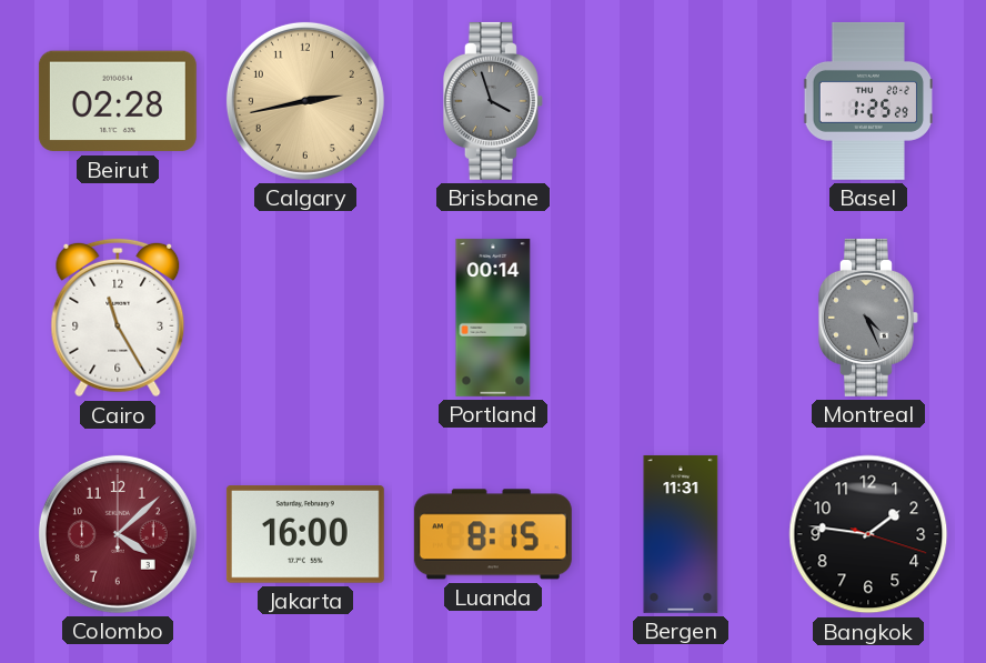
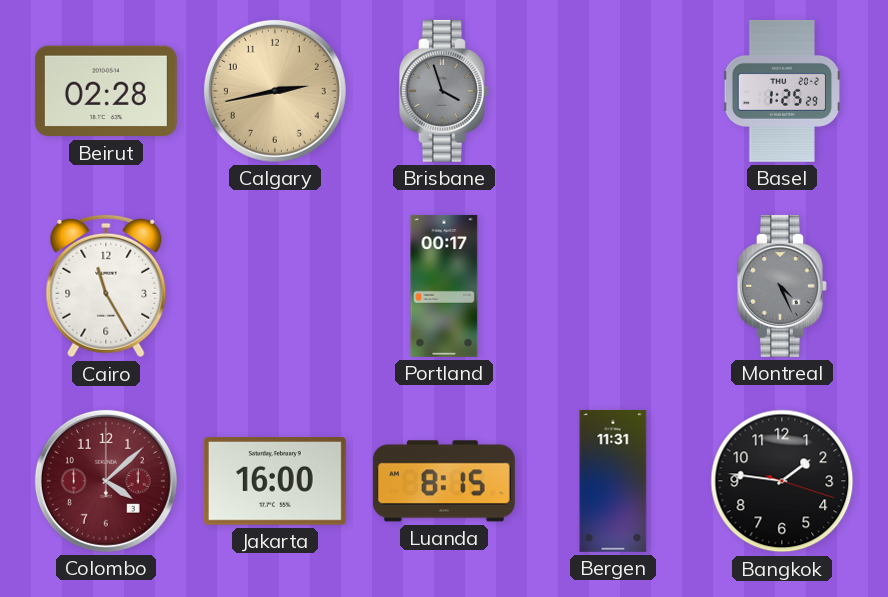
Portland: 00:14 -> 00:17
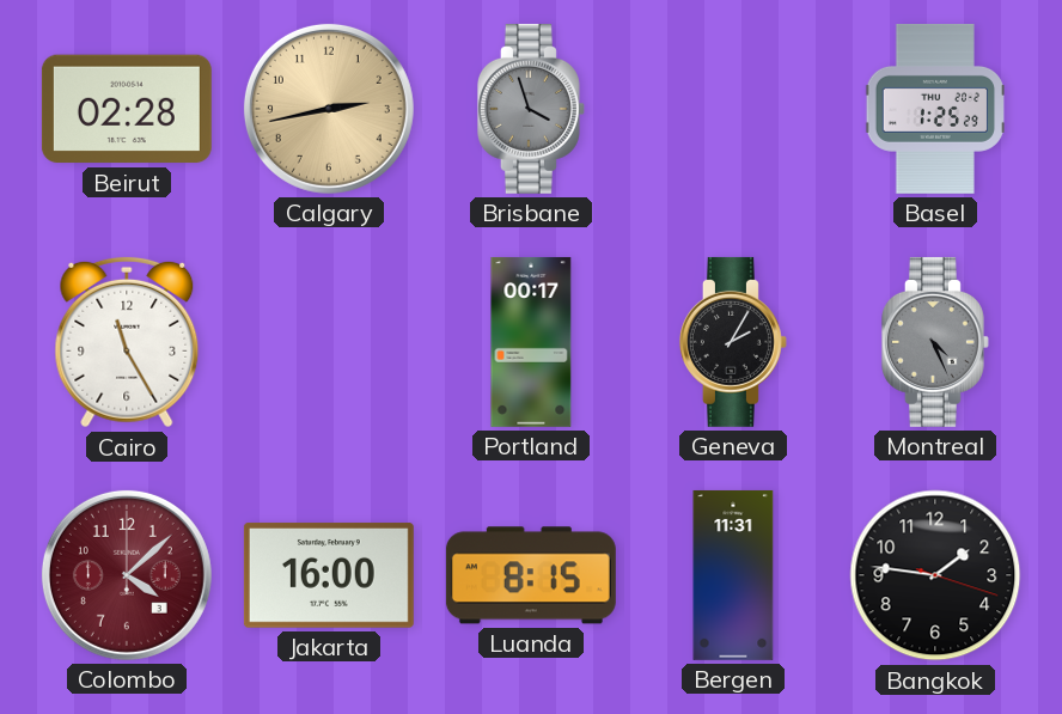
Geneva: none -> 2:05
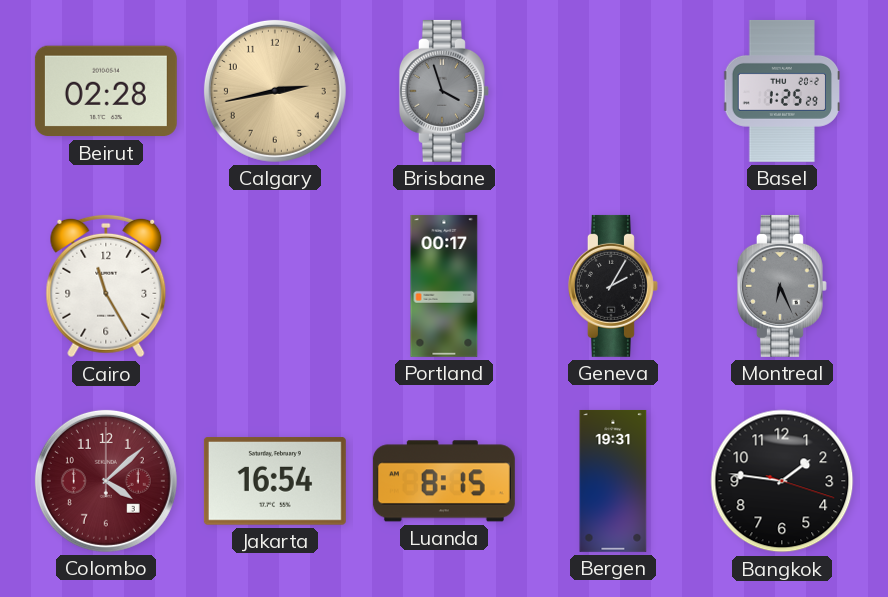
Montreal: 4:26 -> 6:26
Jakarta: 16:00 -> 16:54
Bergen: 11:31 -> 19:31
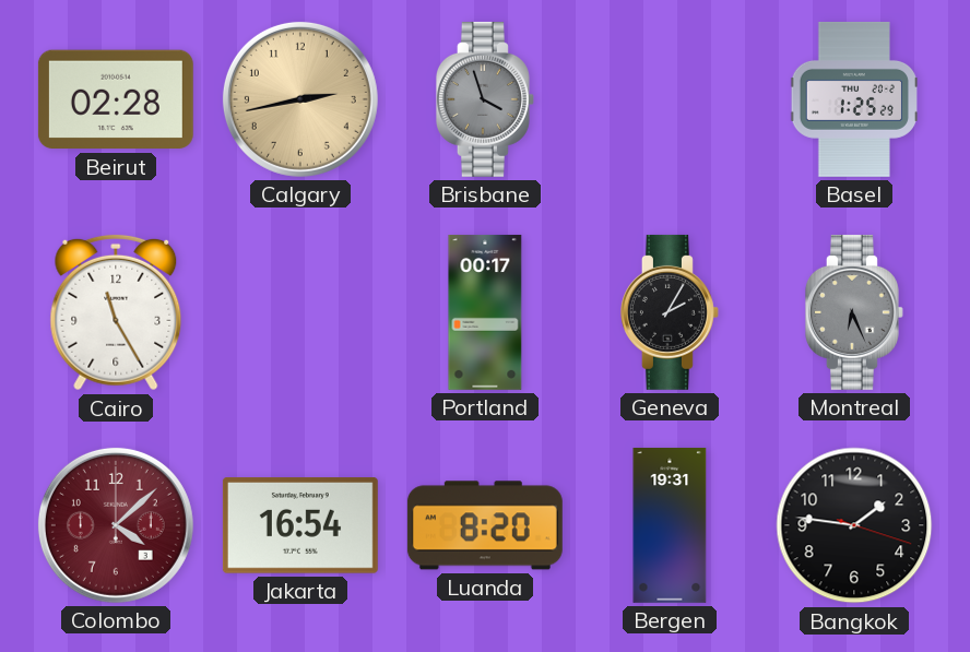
Luanda: 8:15 -> 8:20
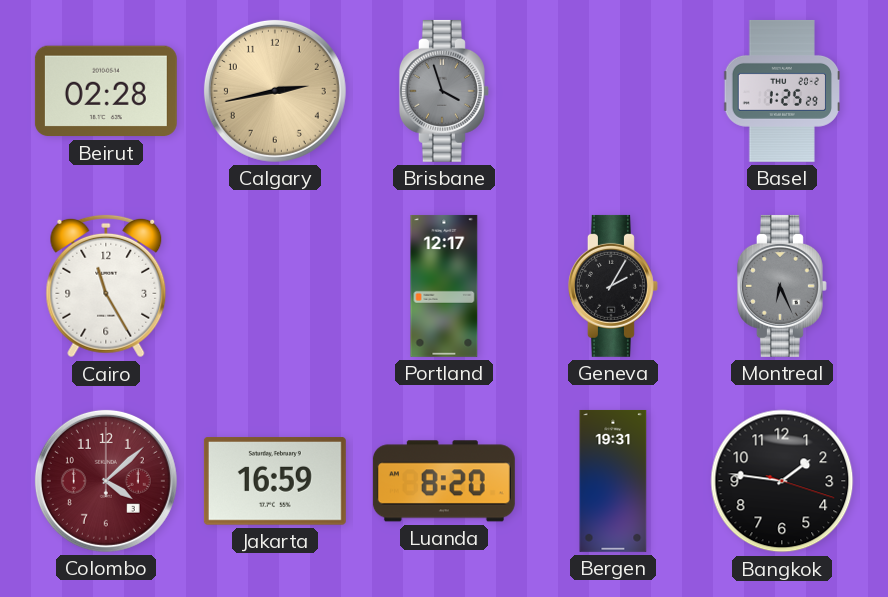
Portland: 00:17 -> 12:17
Jakarta: 16:54 -> 16:59
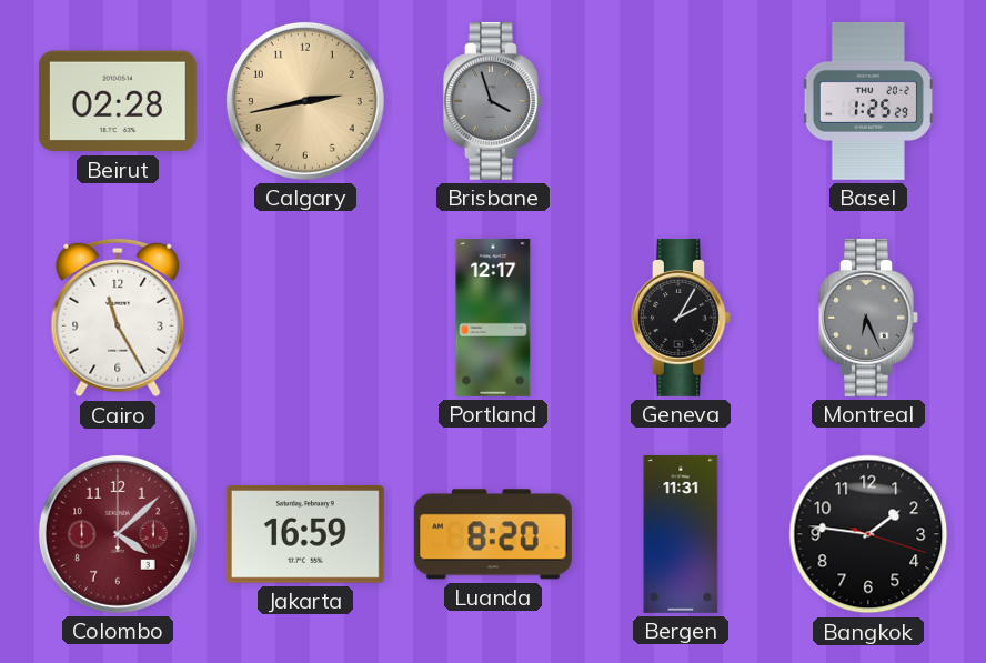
Bergen: 19:31 -> 11:31
